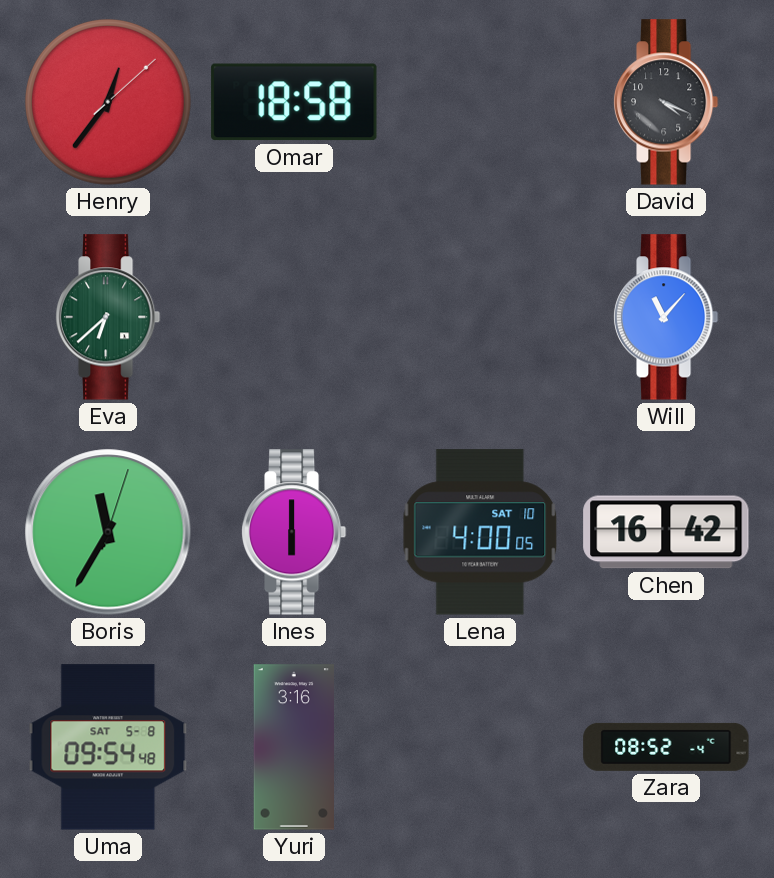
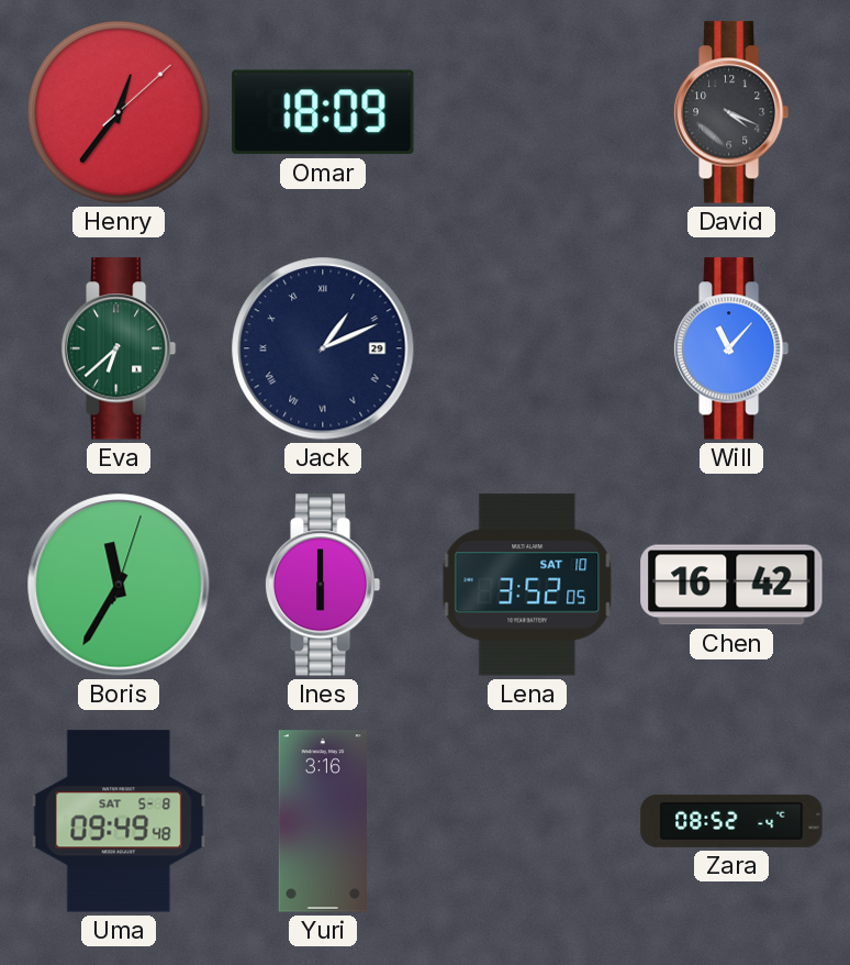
Omar: 18:58 -> 18:09
Jack: none -> 1:11
Lena: 4:00 -> 3:52
Uma: 09:54 -> 09:49
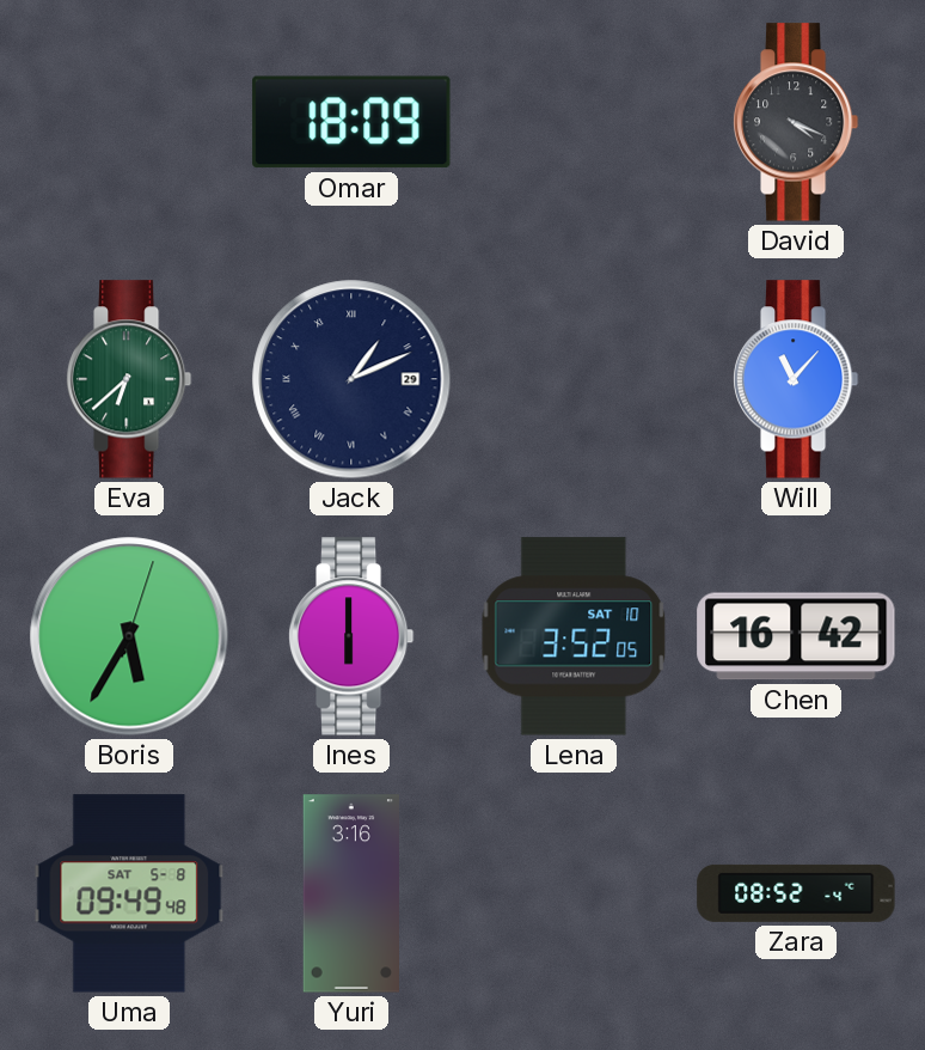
Henry: 12:36 -> none
Boris: 11:35 -> 5:35
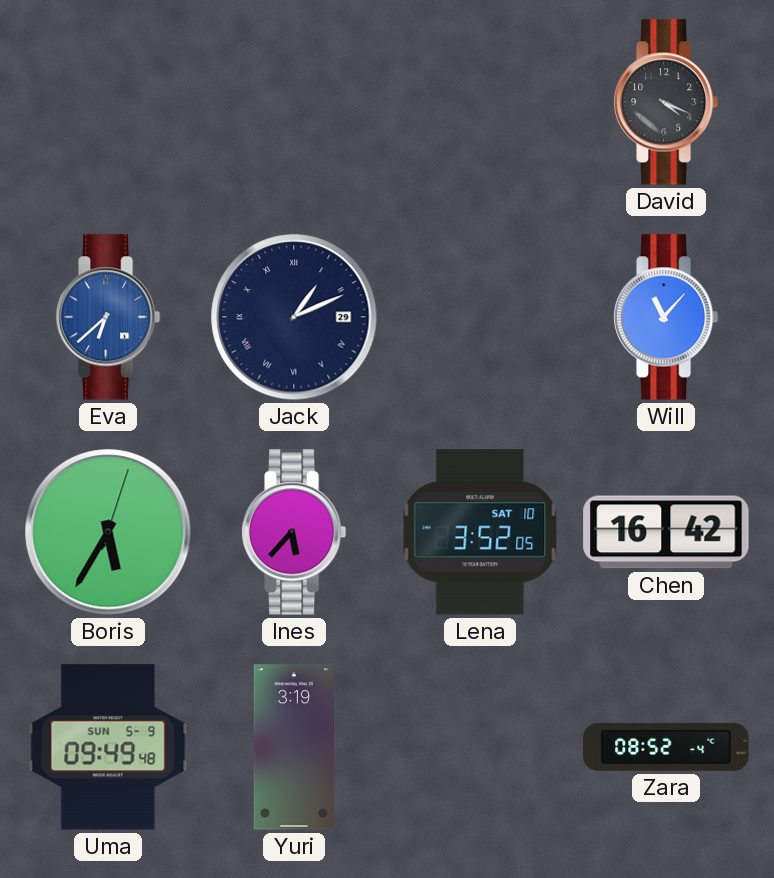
Omar: 18:09 -> none
Eva dial: green -> blue
Ines: 6:00 -> 5:37
Uma date: SAT 5-8 -> SUN 5-9
Yuri: 3:16 -> 3:19
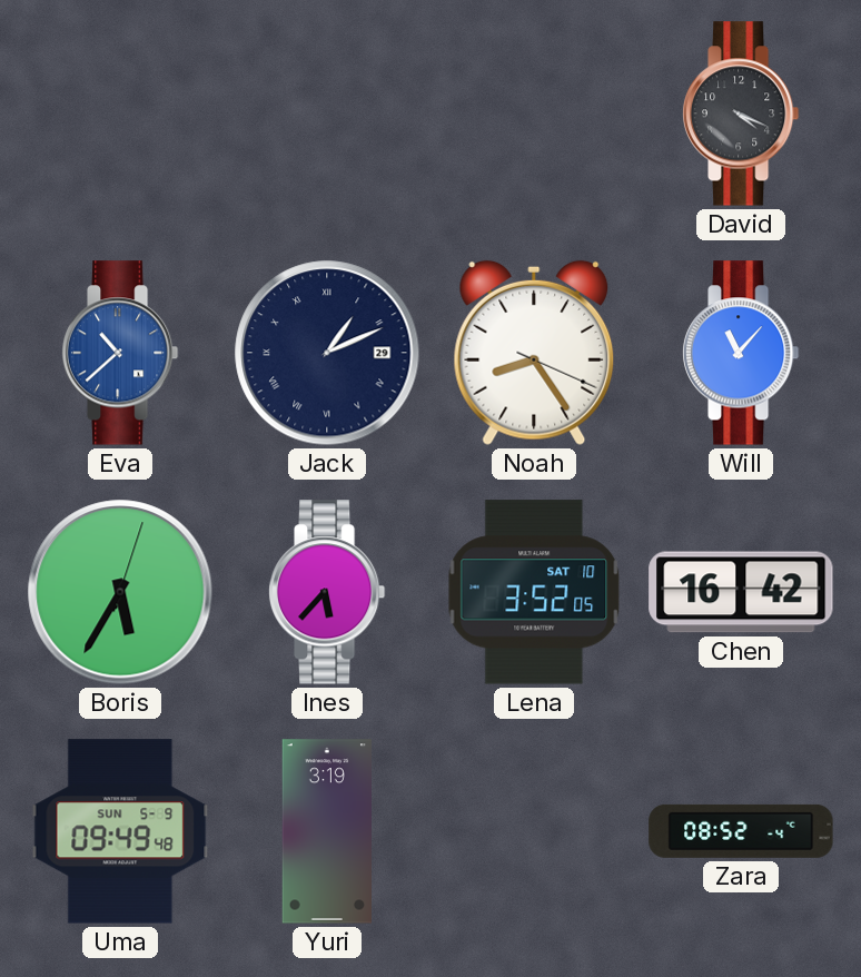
Eva: 6:38 -> 10:38
Noah: none -> 8:24
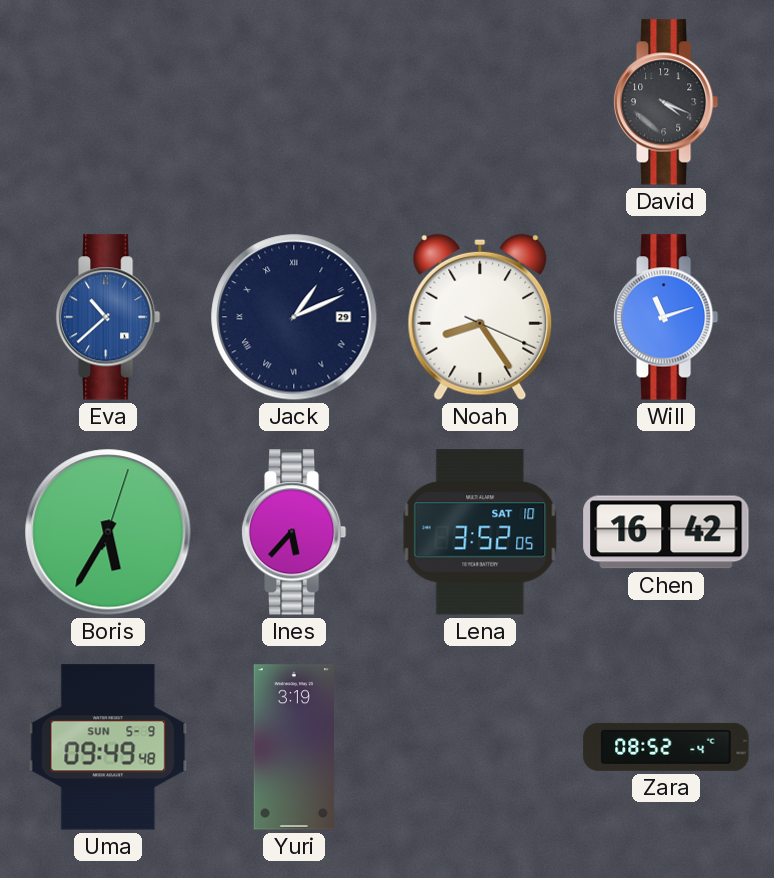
Will: 11:07 -> 11:12
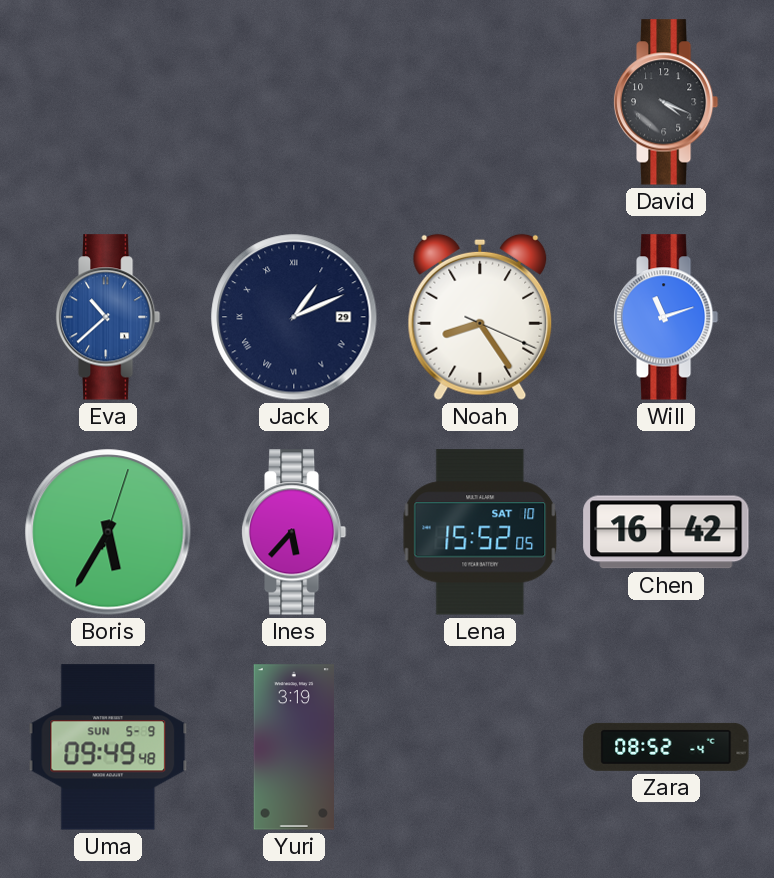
Lena: 3:52 -> 15:52
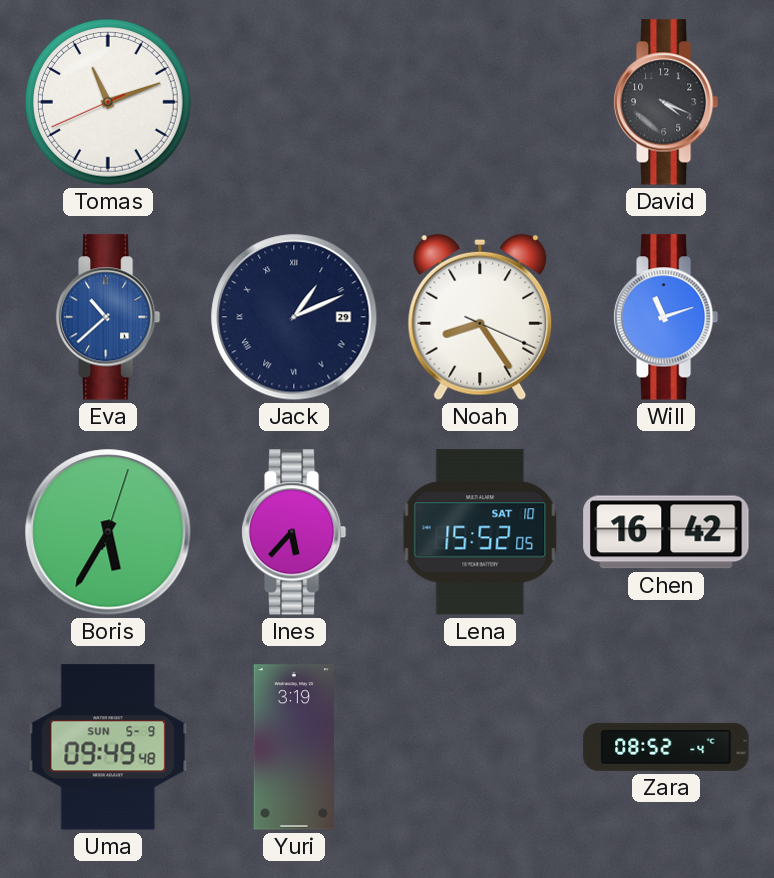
Tomas: none -> 11:11
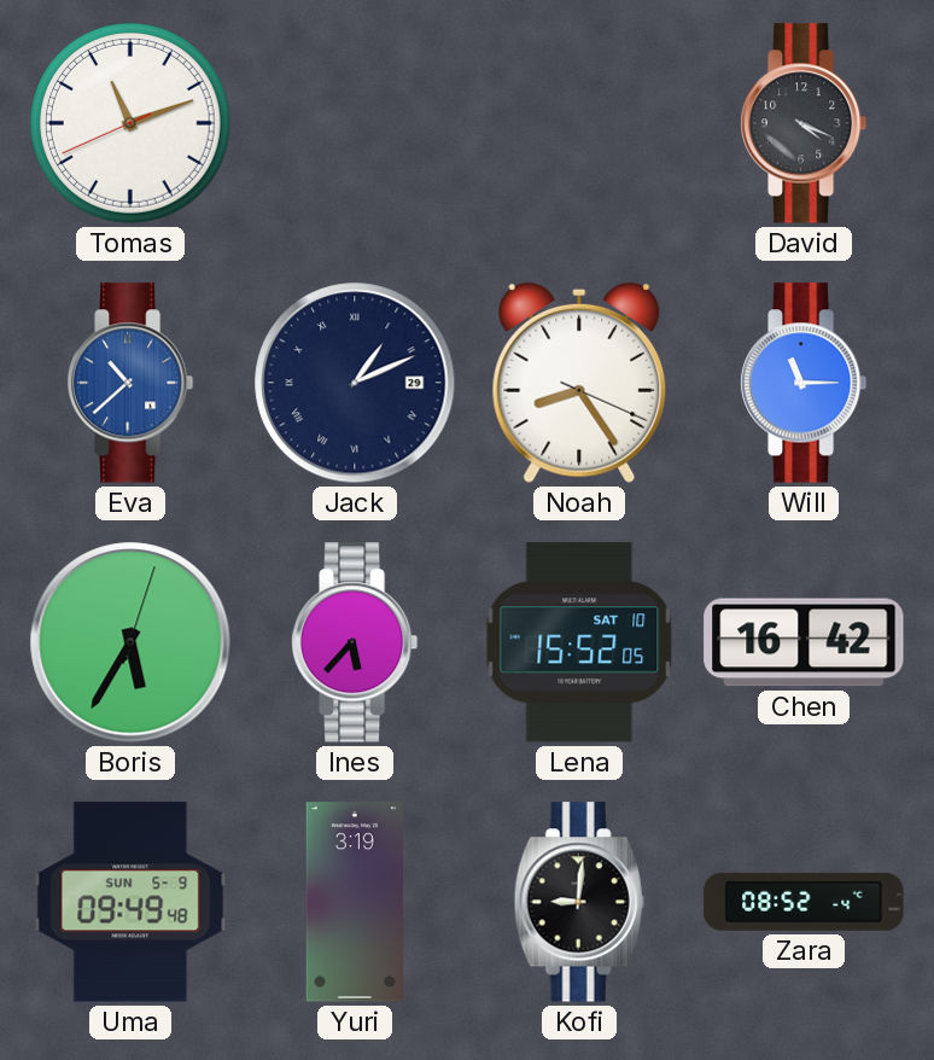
Will: 11:12 -> 11:15
Kofi: none -> 9:01
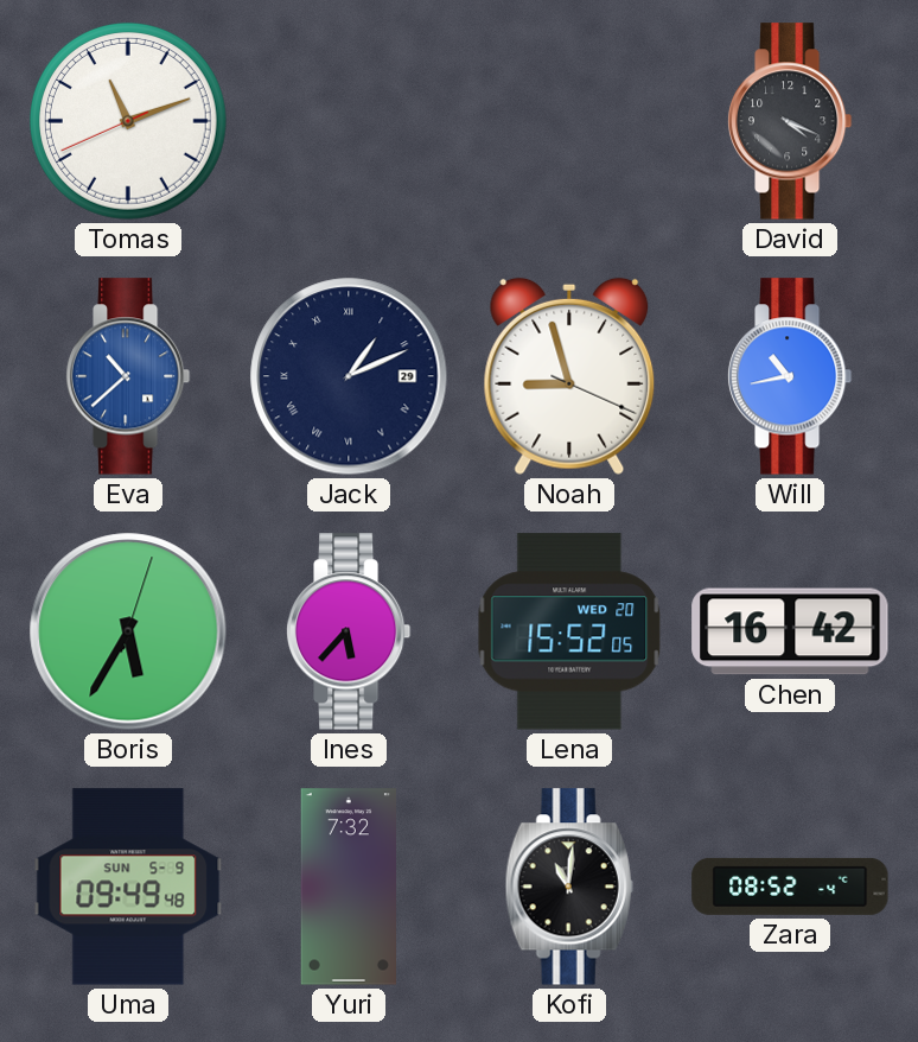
Noah: 8:24 -> 8:57
Will: 11:15 -> 10:43
Lena date: SAT 10 -> WED 20
Yuri: 3:19 -> 7:32
Kofi: 9:01 -> 11:01
